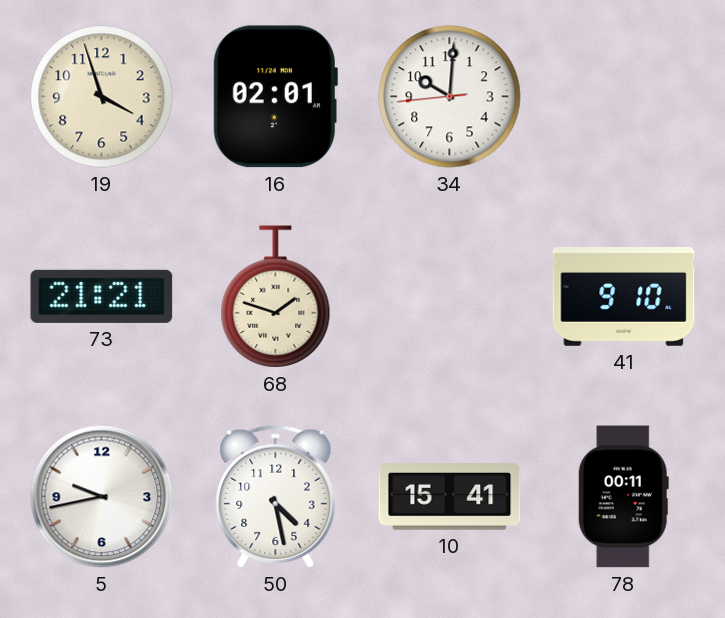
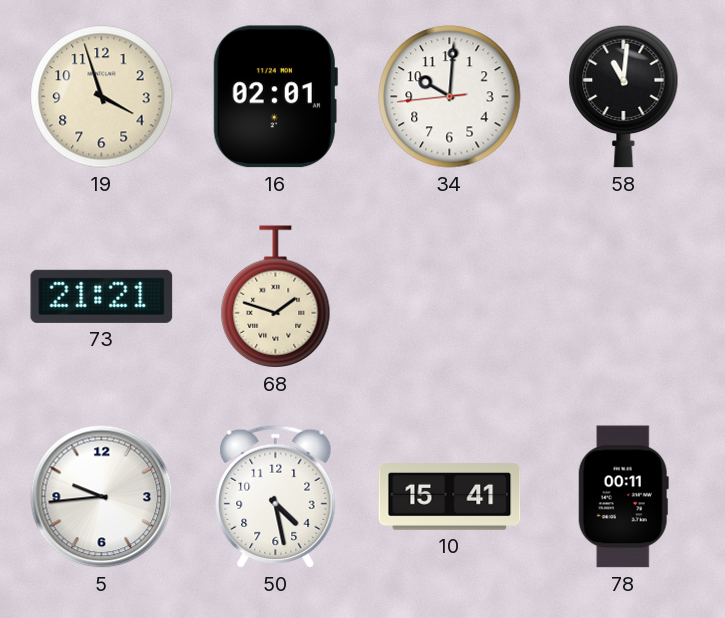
58: none -> 11:01
41: 9:10 -> none
5: 9:43 -> 9:44
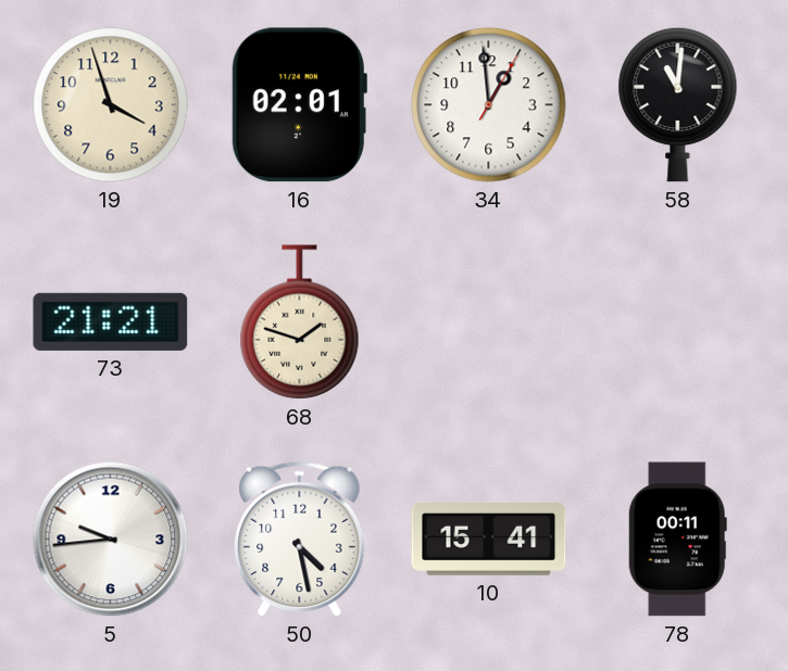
34: 10:00 -> 12:59
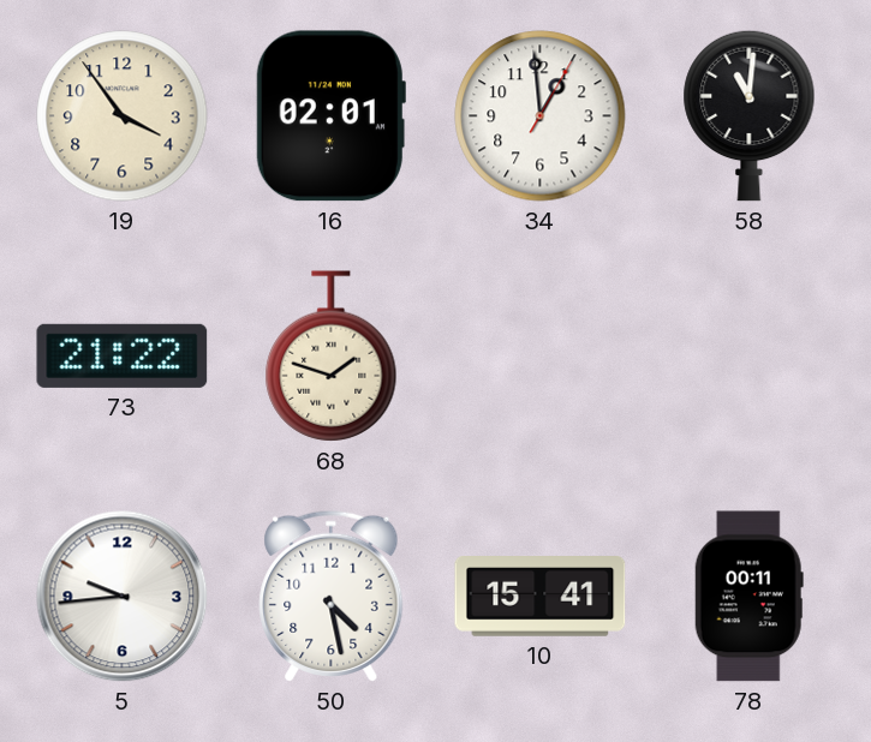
19: 3:57 -> 3:54
73: 21:21 -> 21:22
